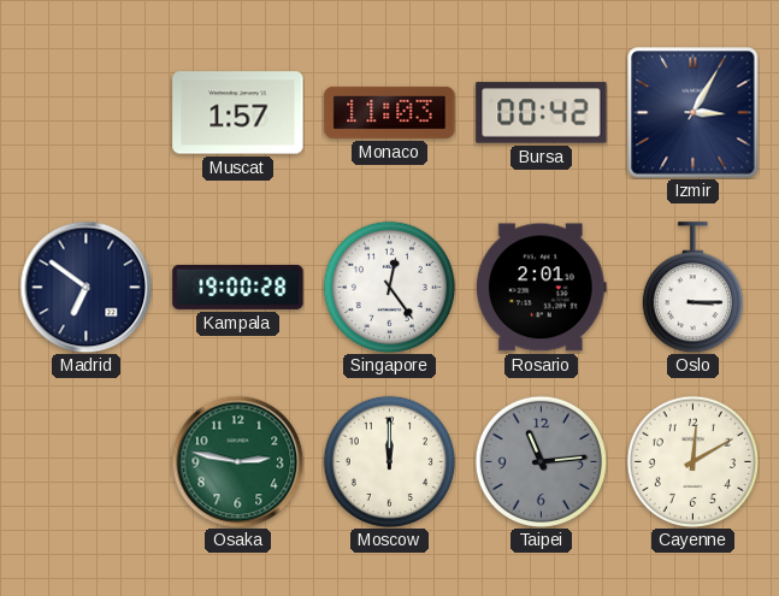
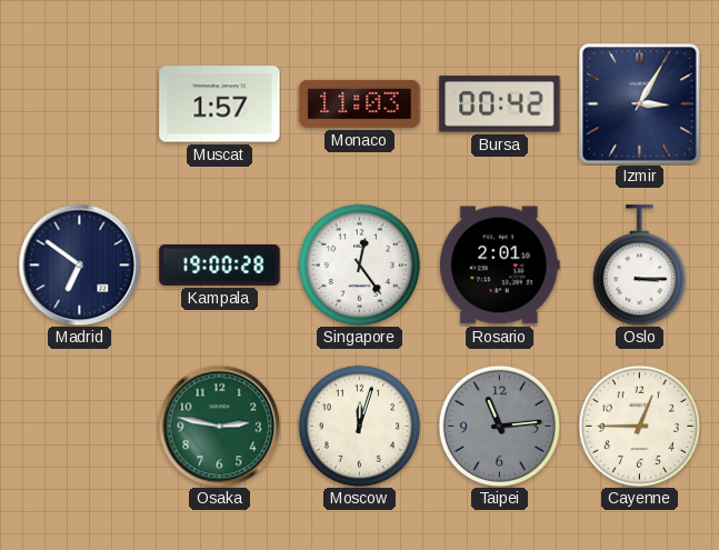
Moscow: 12:00 -> 12:03
Cayenne: 12:10 -> 12:45
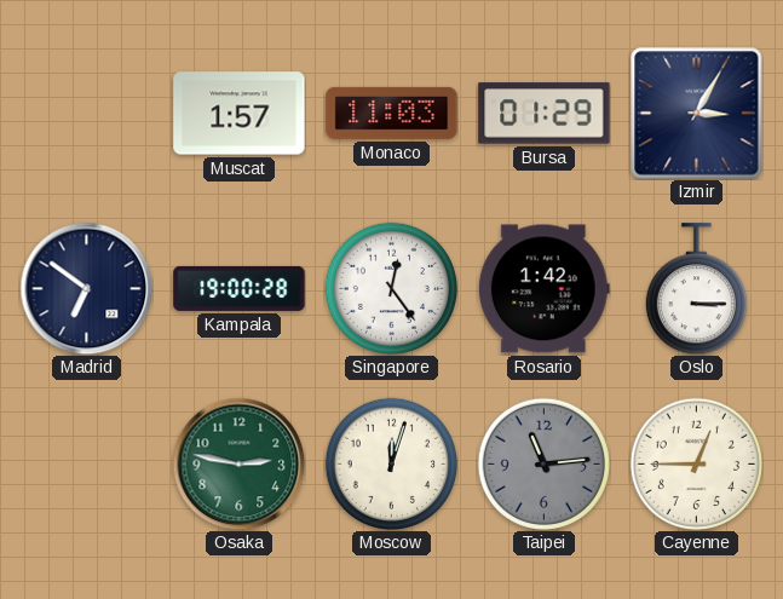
Bursa: 00:42 -> 01:29
Rosario: 2:01 -> 1:42
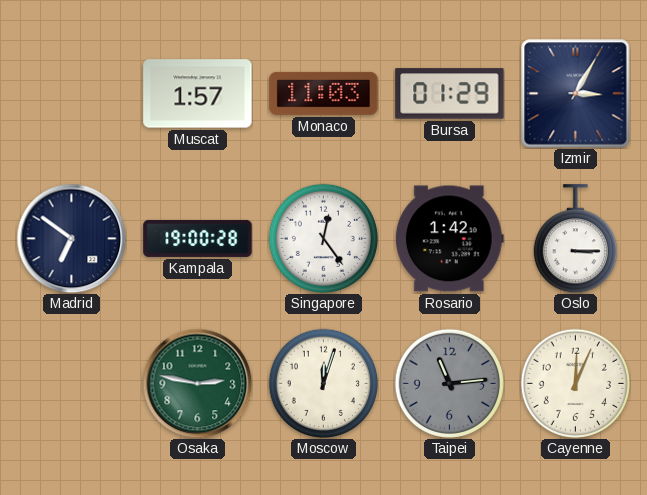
Cayenne: 12:45 -> 12:04
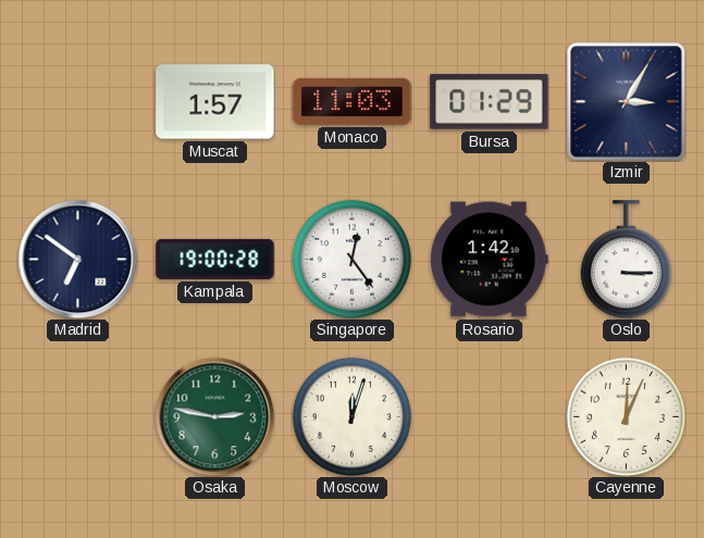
Taipei: 11:14 -> none
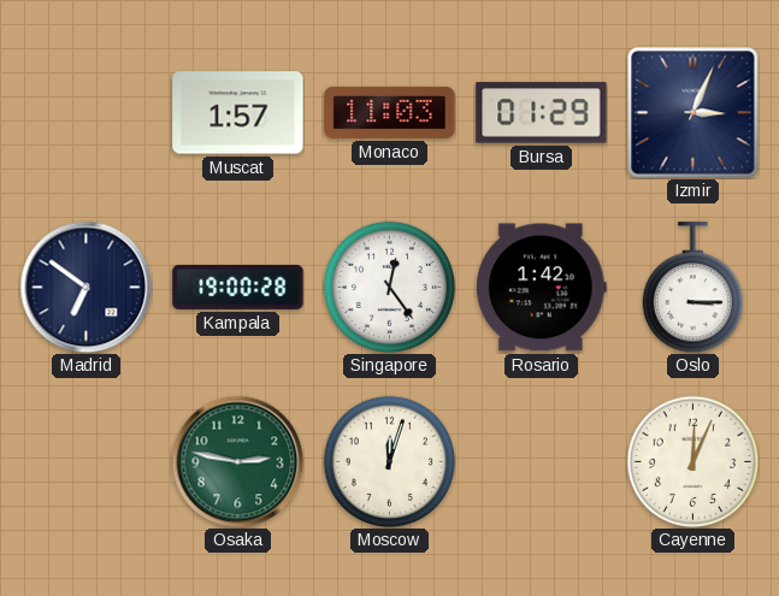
Izmir: 3:05 -> 3:04
